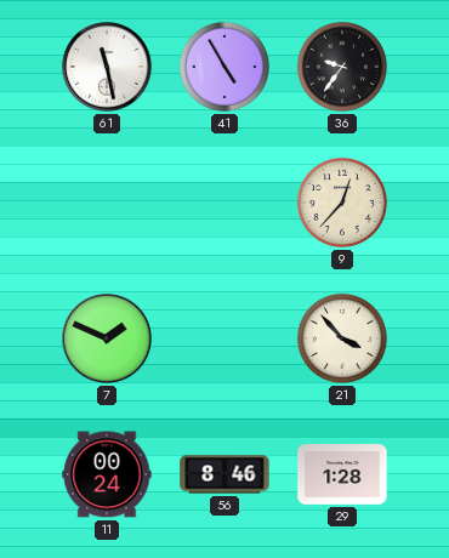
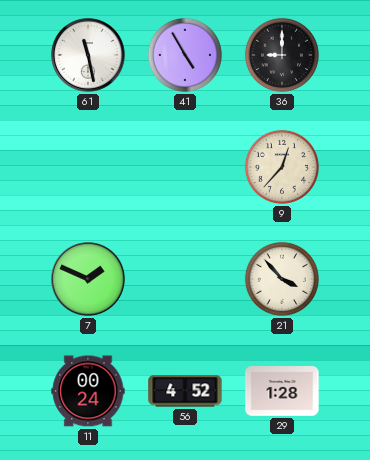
36: 9:36 -> 9:00
56: 8:46 -> 4:52
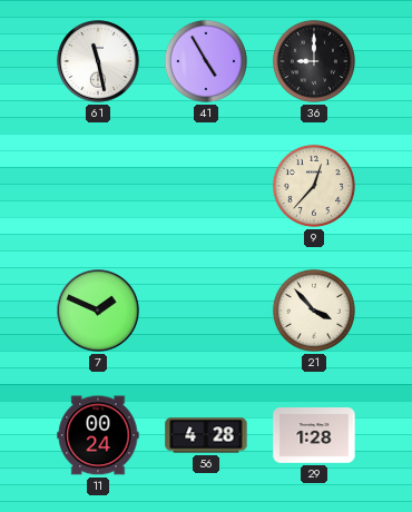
56: 4:52 -> 4:28
